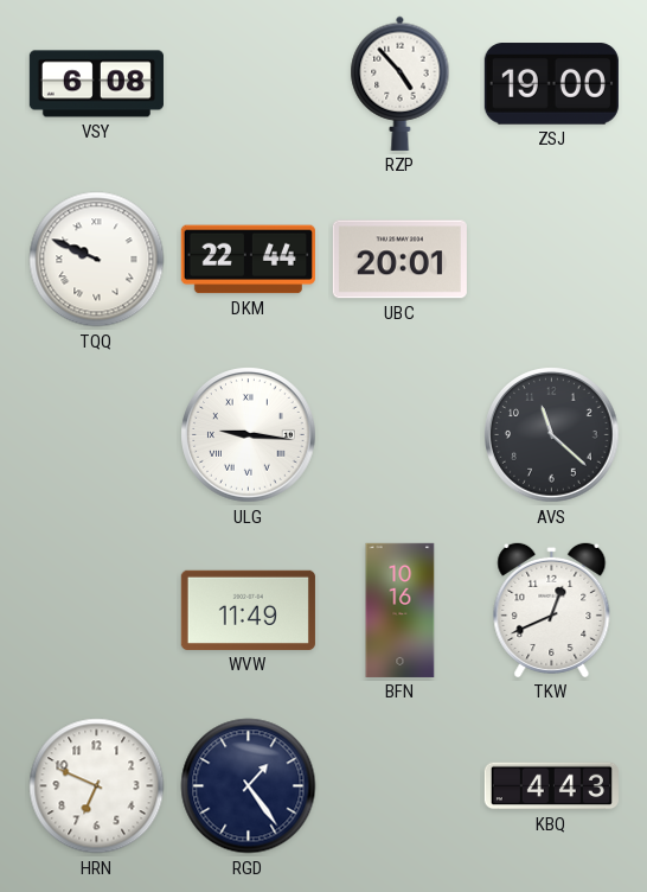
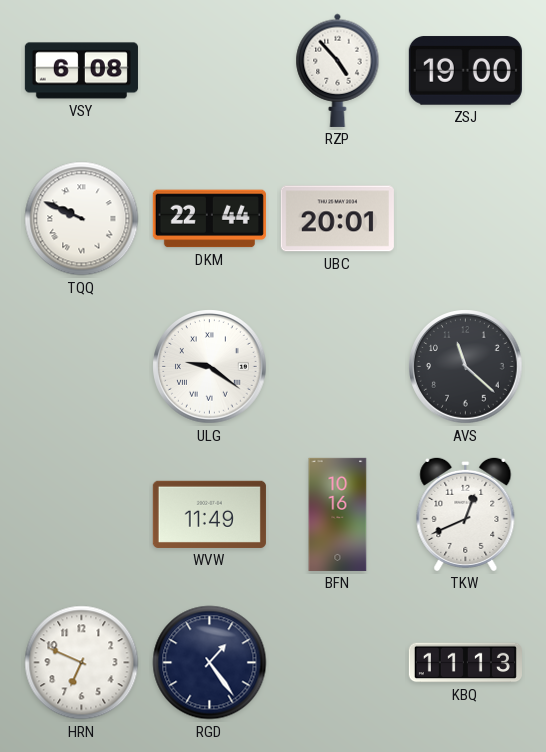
ULG: 9:16 -> 9:21
KBQ: 4:43 -> 11:13
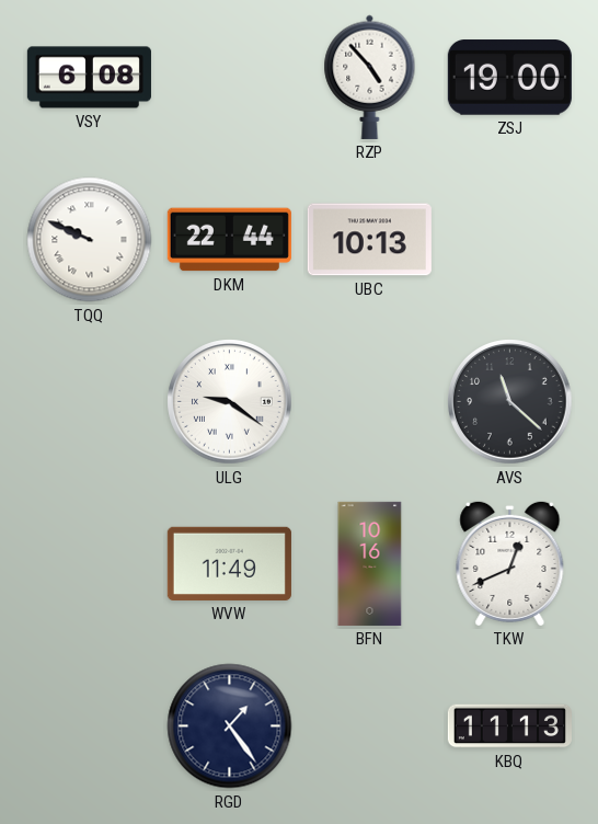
UBC: 20:01 -> 10:13
HRN: 6:49 -> none
